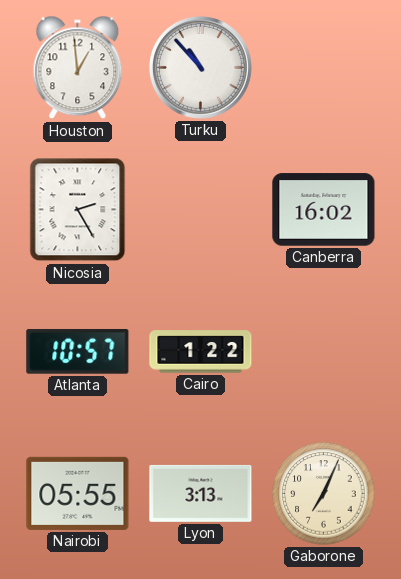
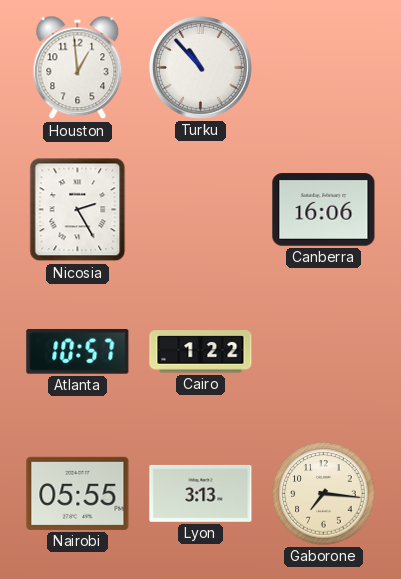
Canberra: 16:02 -> 16:06
Gaborone: 7:04 -> 7:16
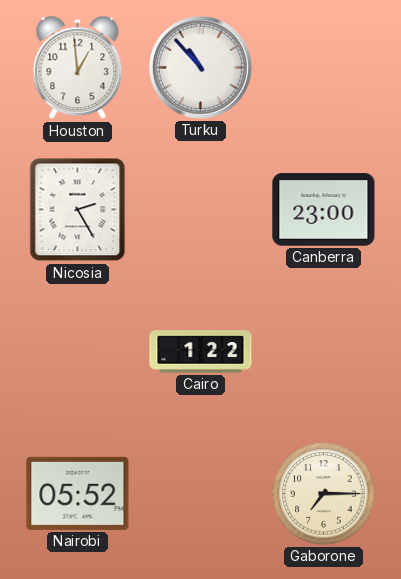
Canberra: 16:06 -> 23:00
Atlanta: 10:57 -> none
Nairobi: 05:55 -> 05:52
Lyon: 3:13 -> none
Gaborone: 7:16 -> 7:15
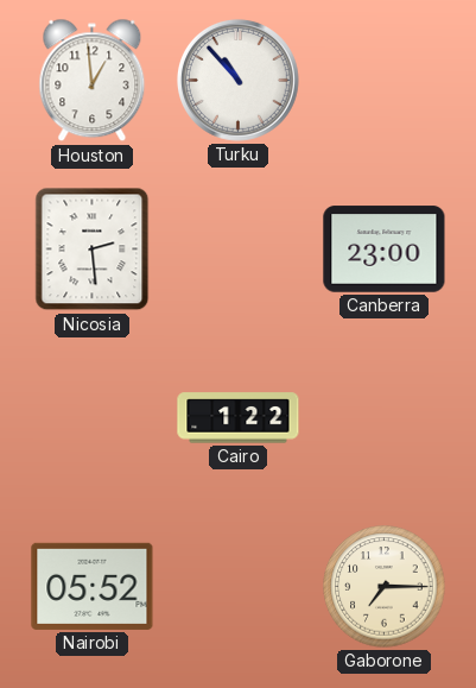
Nicosia: 2:25 -> 2:29
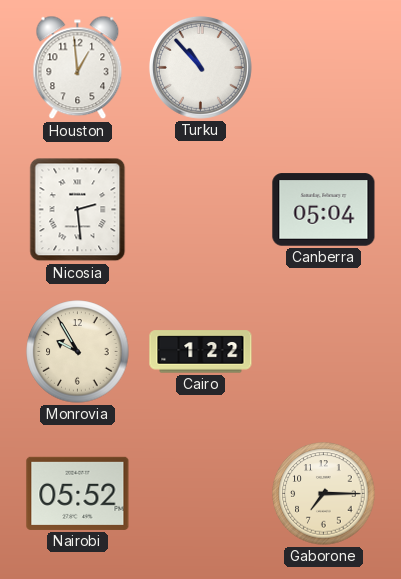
Canberra: 23:00 -> 05:04
Monrovia: none -> 9:55
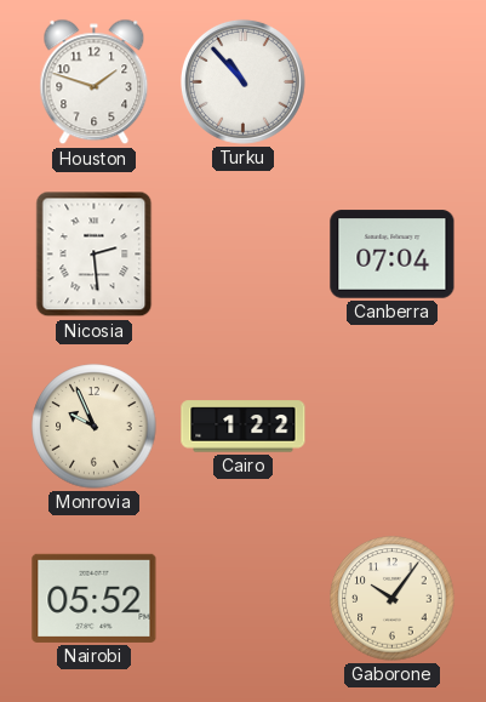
Houston: 12:59 -> 1:48
Canberra: 05:04 -> 07:04
Monrovia: 9:55 -> 9:56
Gaborone: 7:15 -> 10:06
